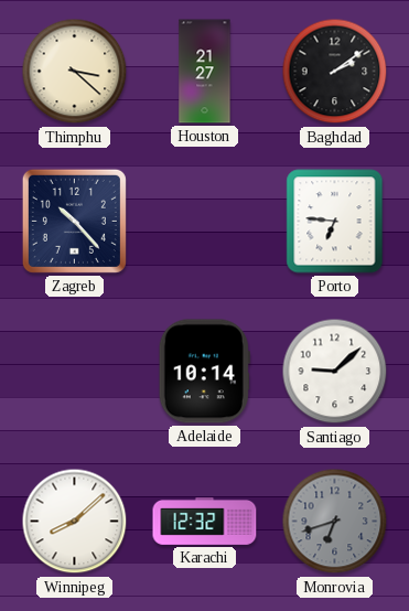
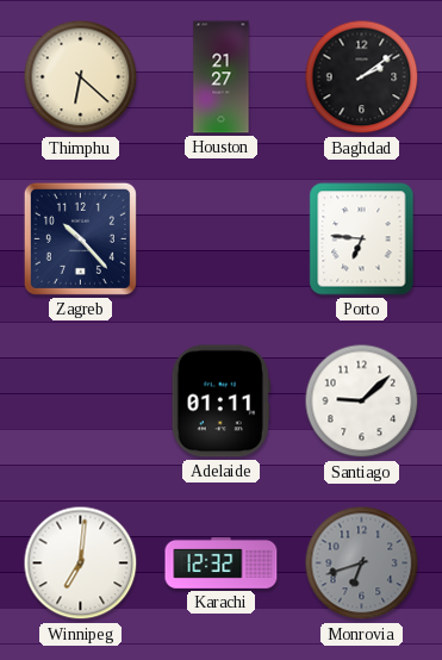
Thimphu: 3:22 -> 6:22
Adelaide: 10:14 -> 01:11
Winnipeg: 8:08 -> 7:01
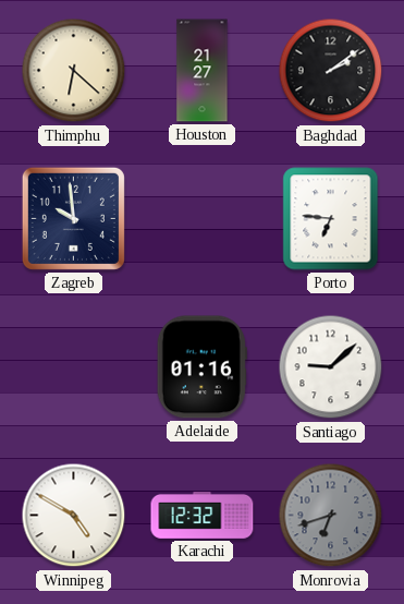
Zagreb: 10:23 -> 9:59
Adelaide: 01:11 -> 01:16
Winnipeg: 7:01 -> 4:50
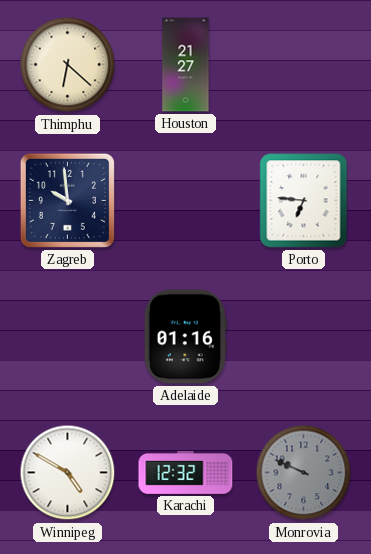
Baghdad: 2:09 -> none
Santiago: 9:08 -> none
Monrovia: 6:42 -> 9:49
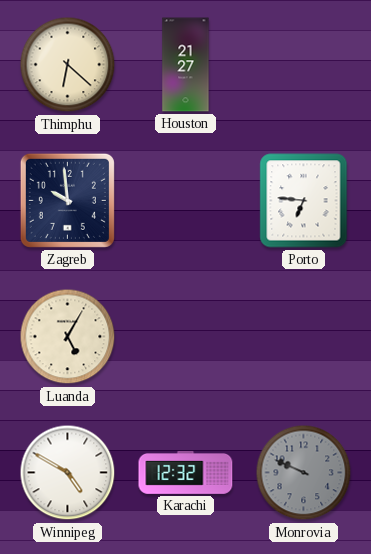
Luanda: none -> 5:05
Adelaide: 01:16 -> none
